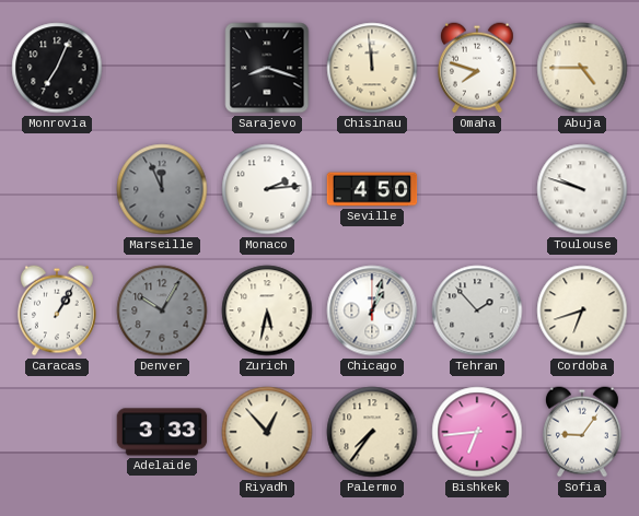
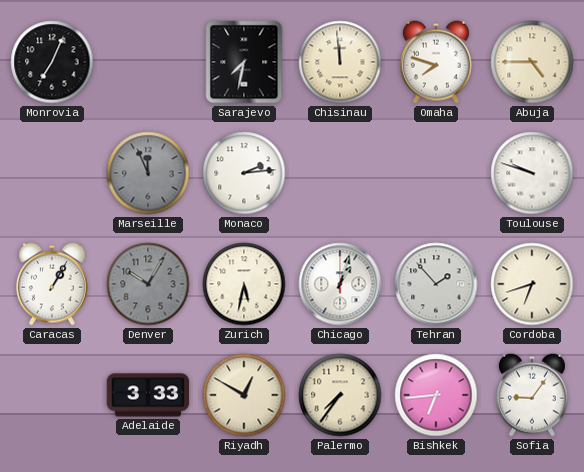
Sarajevo: 8:18 -> 7:32
Seville: 4:50 -> none
Riyadh: 12:53 -> 12:50
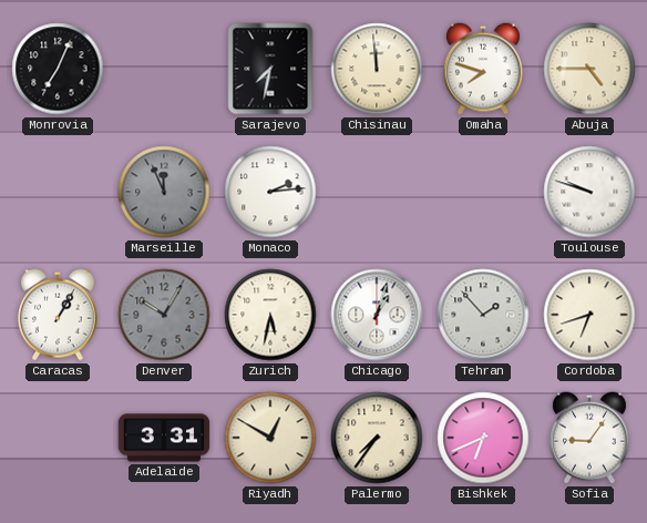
Adelaide: 3:33 -> 3:31
Bishkek: 6:44 -> 6:41
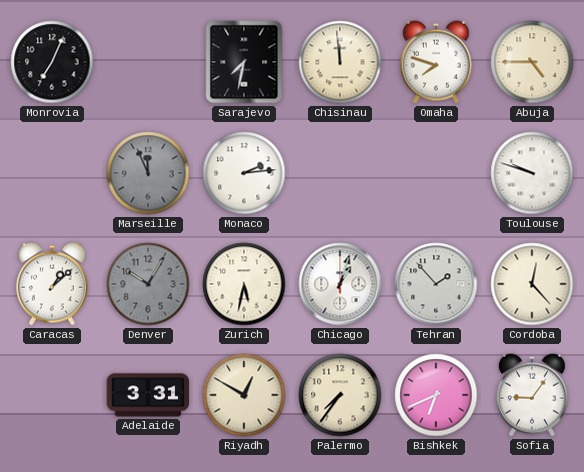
Caracas: 1:05 -> 1:08
Cordoba: 6:42 -> 12:23
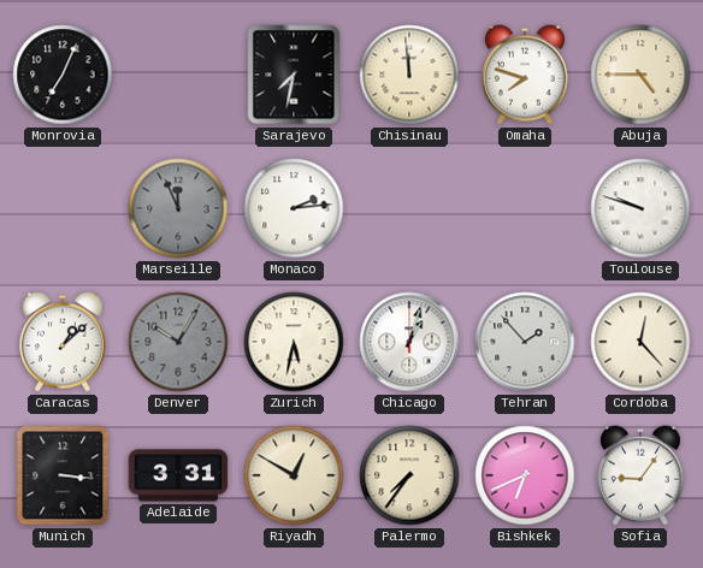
Munich: none -> 3:16
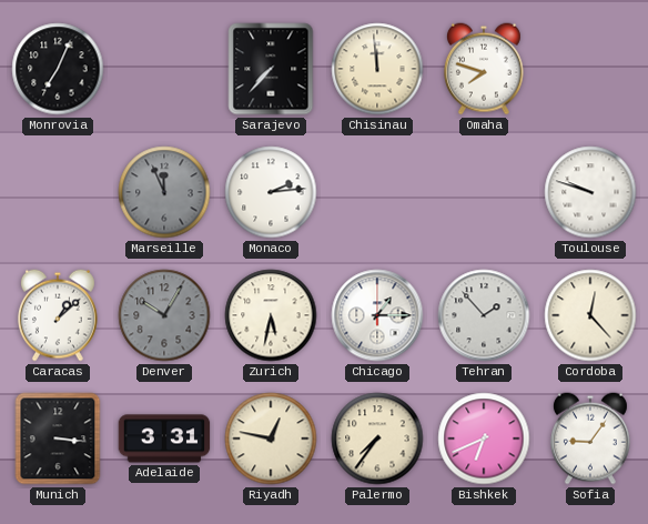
Sarajevo: 7:32 -> 7:37
Abuja: 4:45 -> none
Chicago: 1:03 -> 1:15
Riyadh: 12:50 -> 12:47
